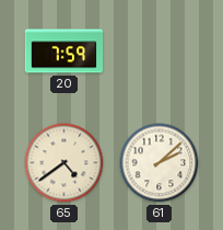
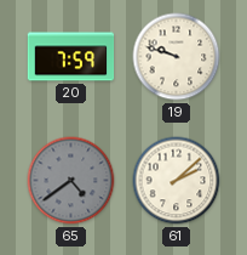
19: none -> 9:48
65 dial: cream -> grey
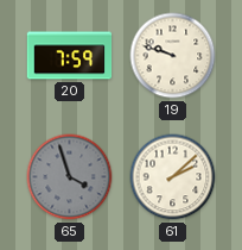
65: 4:39 -> 3:57
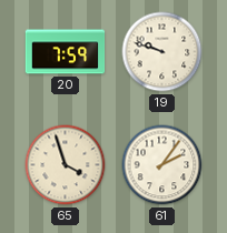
65 dial: grey -> cream
61: 2:08 -> 2:06
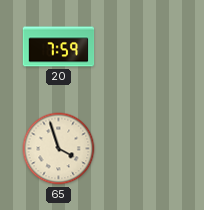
19: 9:48 -> none
61: 2:06 -> none
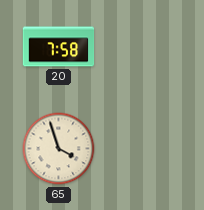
20: 7:59 -> 7:58
